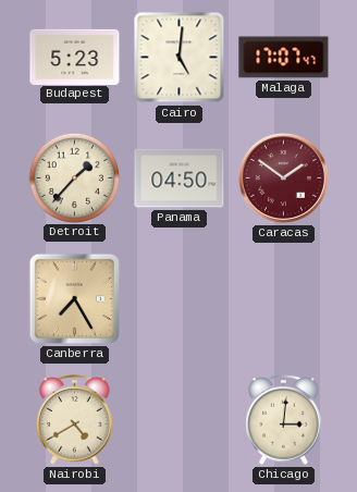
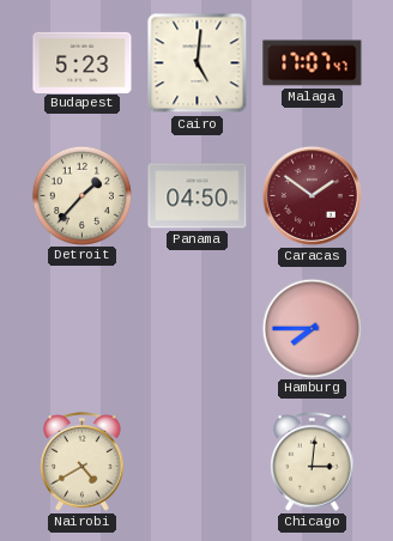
Canberra: 7:25 -> none
Hamburg: none -> 7:45
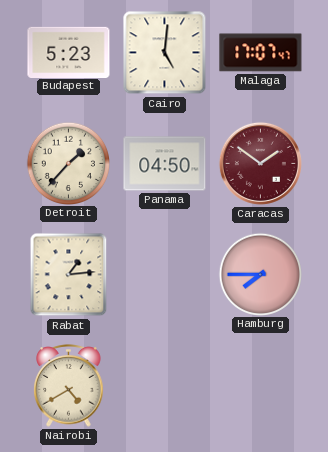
Rabat: none -> 1:14
Chicago: 3:01 -> none
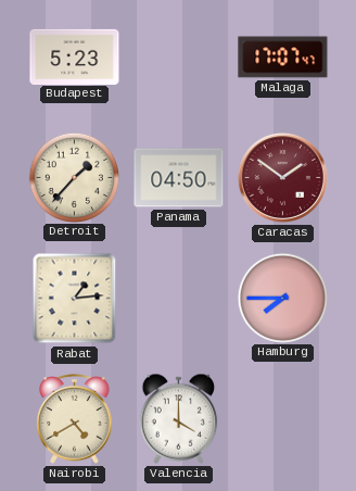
Cairo: 5:01 -> none
Valencia: none -> 4:00
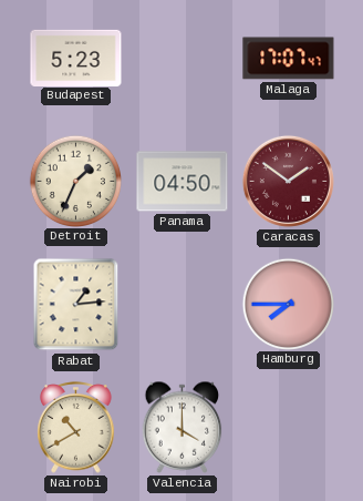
Detroit: 1:37 -> 1:34
Nairobi: 4:40 -> 10:40
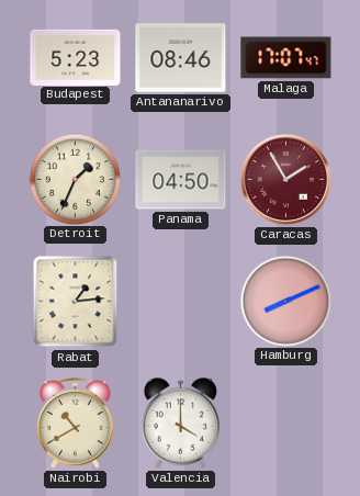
Antananarivo: none -> 08:46
Caracas: 1:51 -> 1:55
Hamburg: 7:45 -> 8:11
